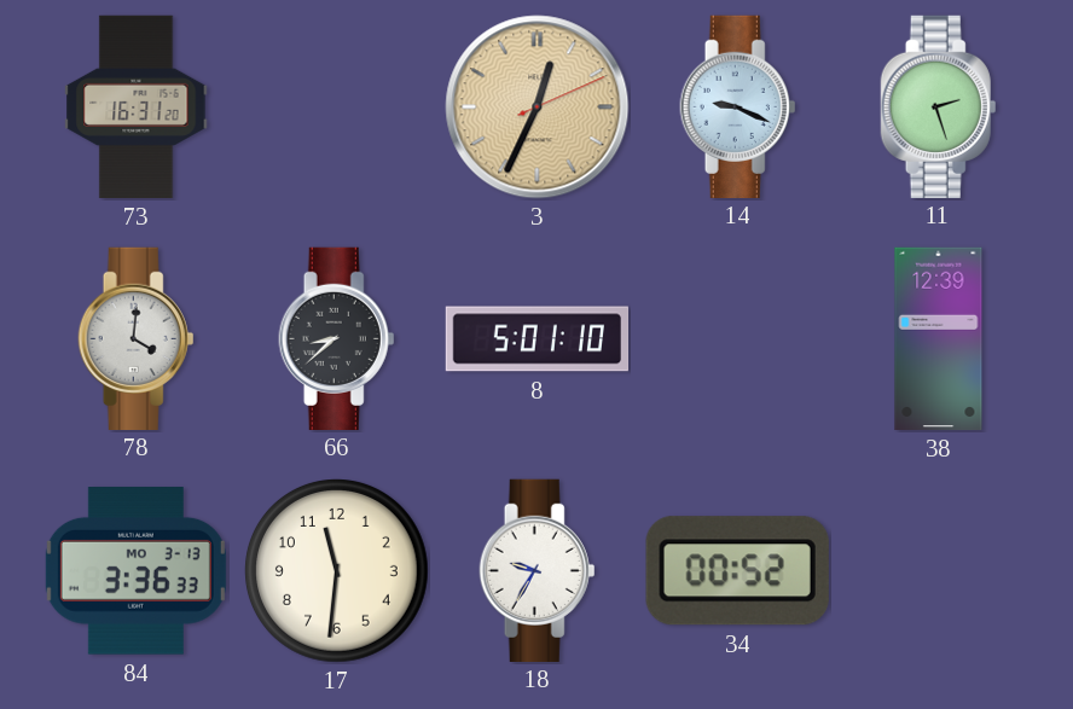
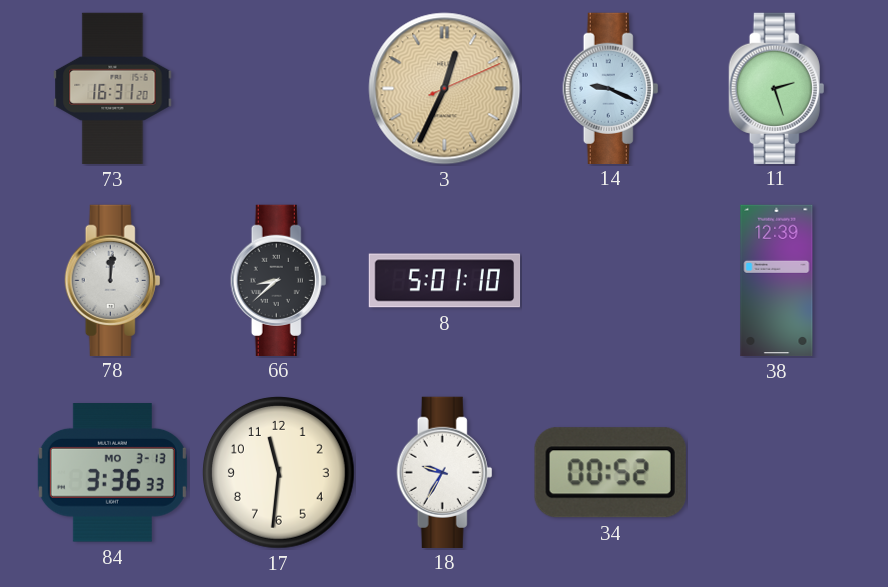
78: 4:01 -> 12:01
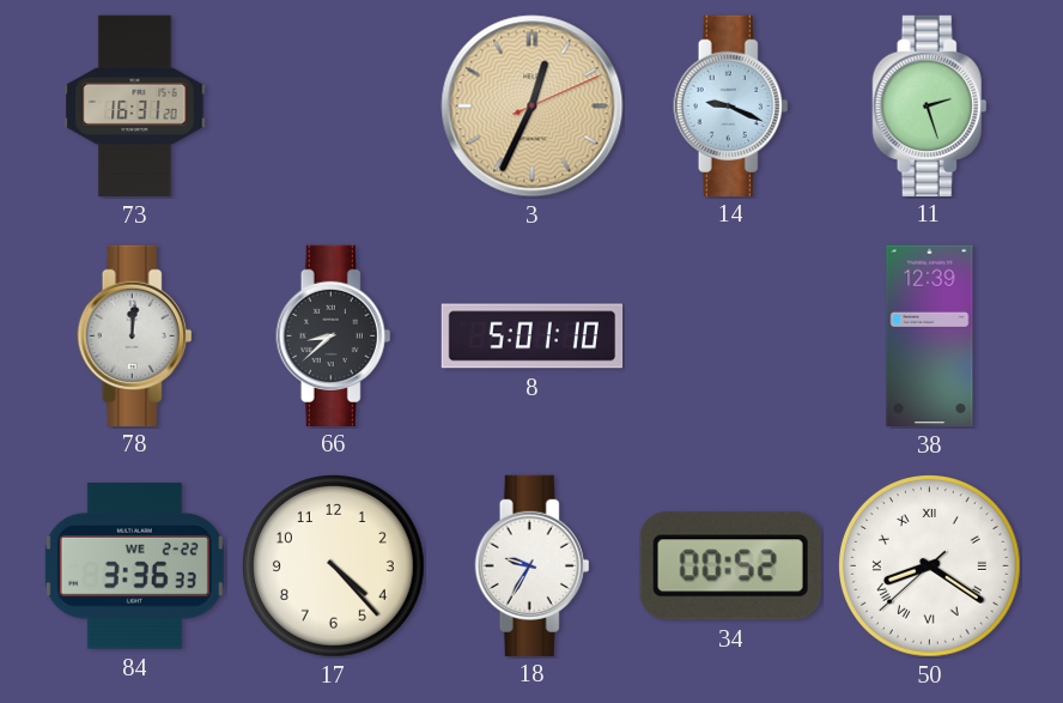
84 date: MO 3-13 -> WE 2-22
17: 11:31 -> 4:23
50: none -> 8:20
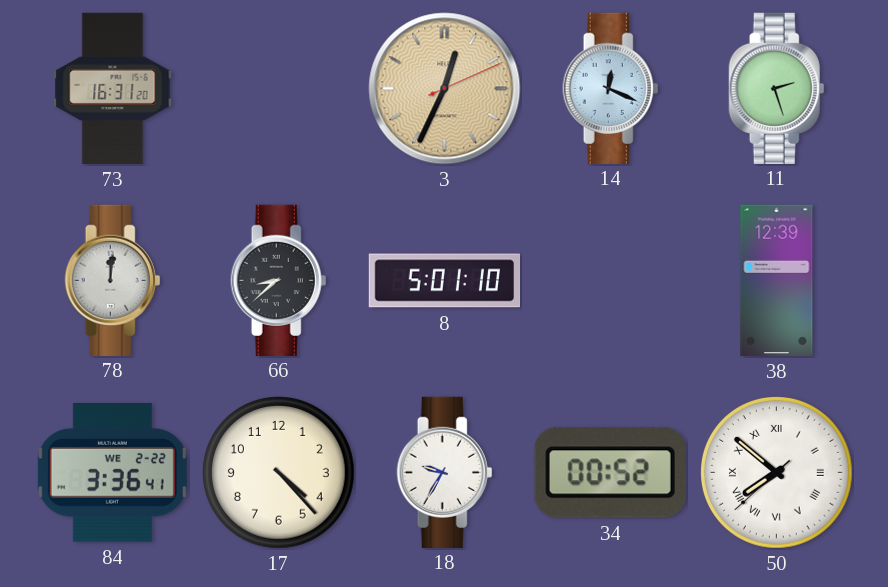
14: 9:19 -> 12:19
84: 3:36:33 -> 3:36:41
50: 8:20 -> 7:51
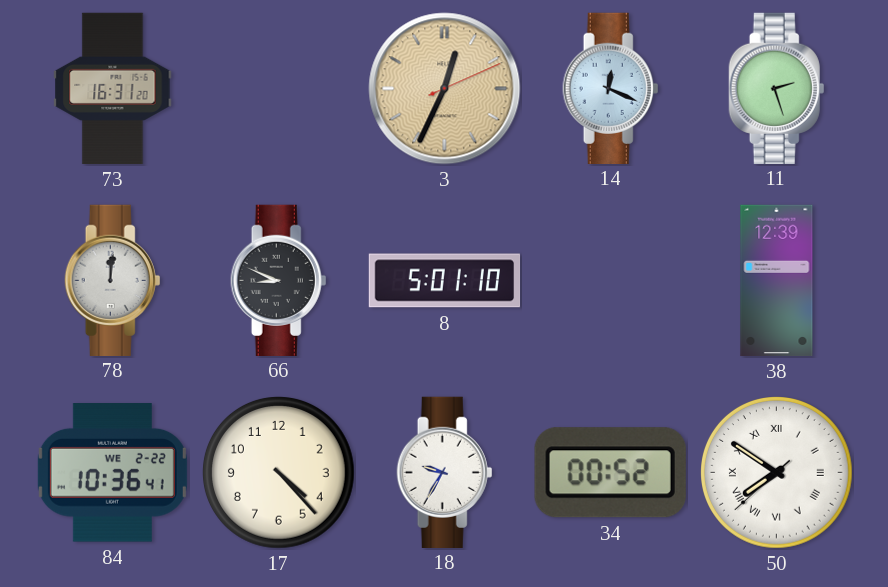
66: 8:38 -> 8:49
84: 3:36 -> 10:36
50: 7:51 -> 7:50
